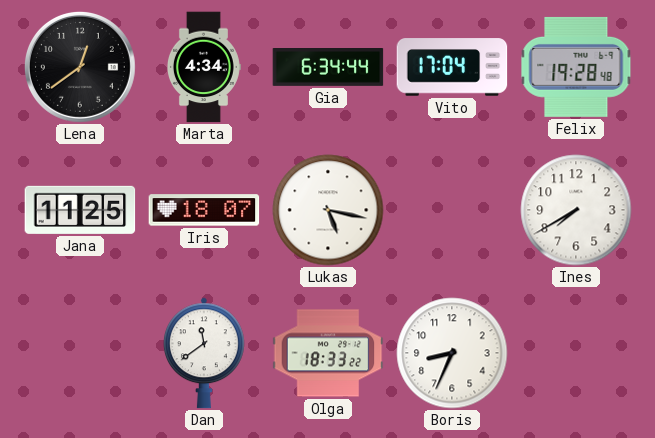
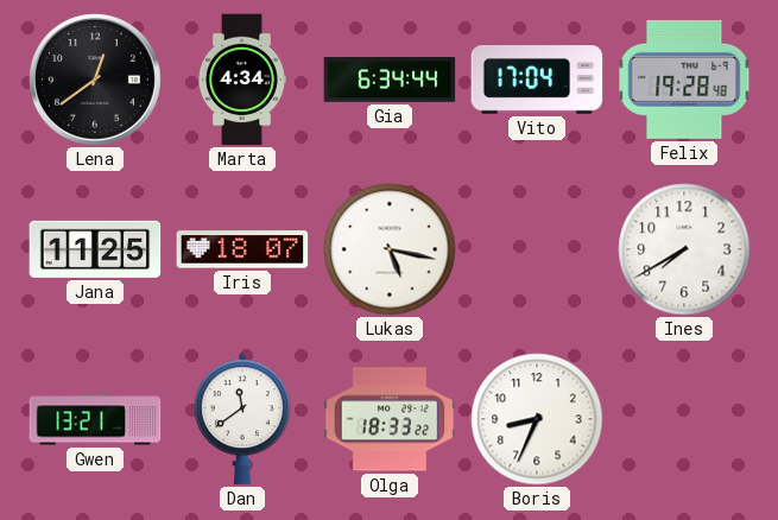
Gwen: none -> 13:21
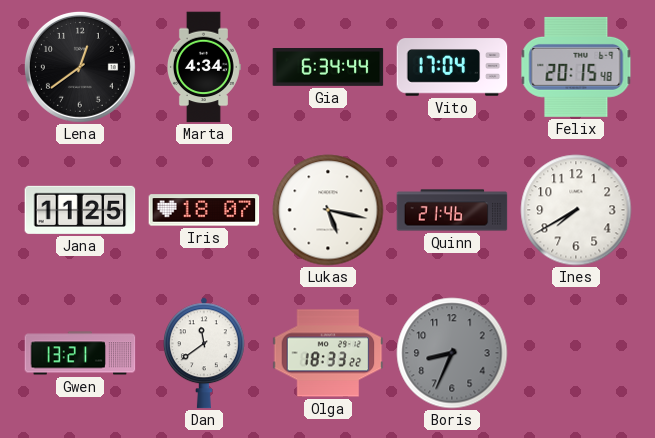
Felix: 19:28 -> 20:15
Quinn: none -> 21:46
Boris dial: white -> grey
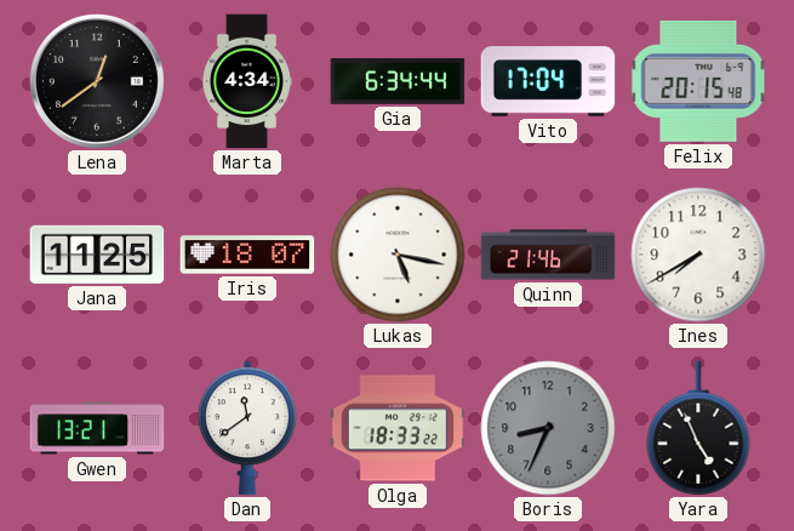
Yara: none -> 4:56
